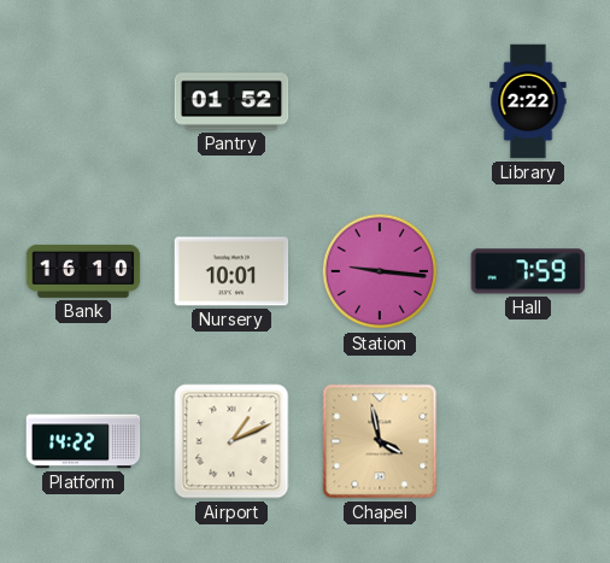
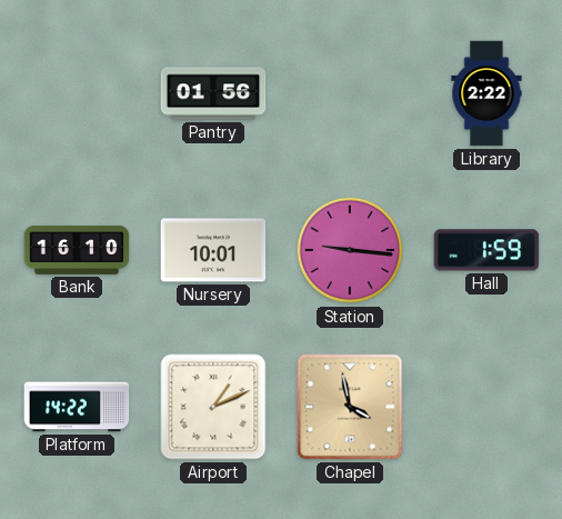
Pantry: 01:52 -> 01:56
Hall: 7:59 -> 1:59
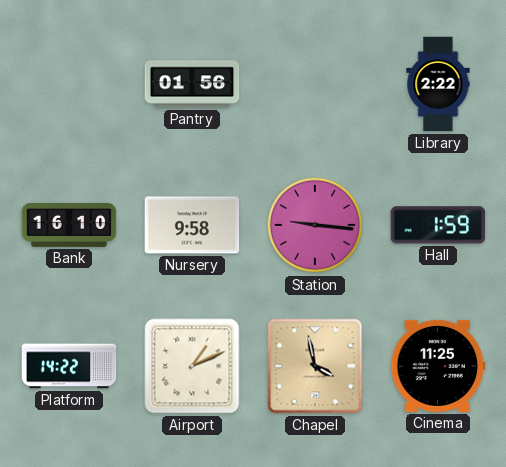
Nursery: 10:01 -> 9:58
Cinema: none -> 11:25
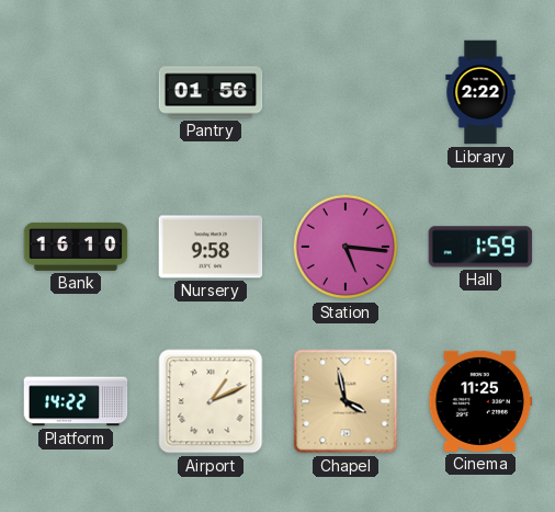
Station: 9:16 -> 5:16
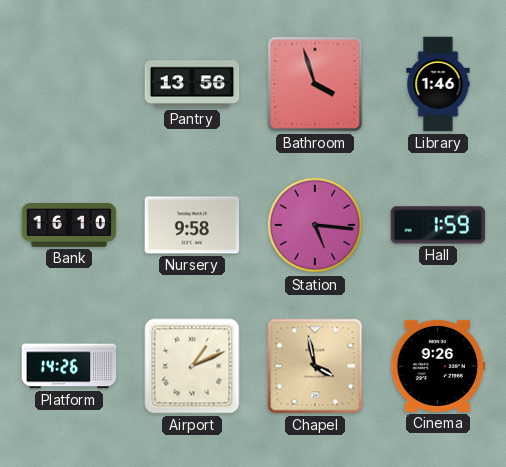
Pantry: 01:56 -> 13:56
Bathroom: none -> 3:57
Library: 2:22 -> 1:46
Platform: 14:22 -> 14:26
Cinema: 11:25 -> 9:26
